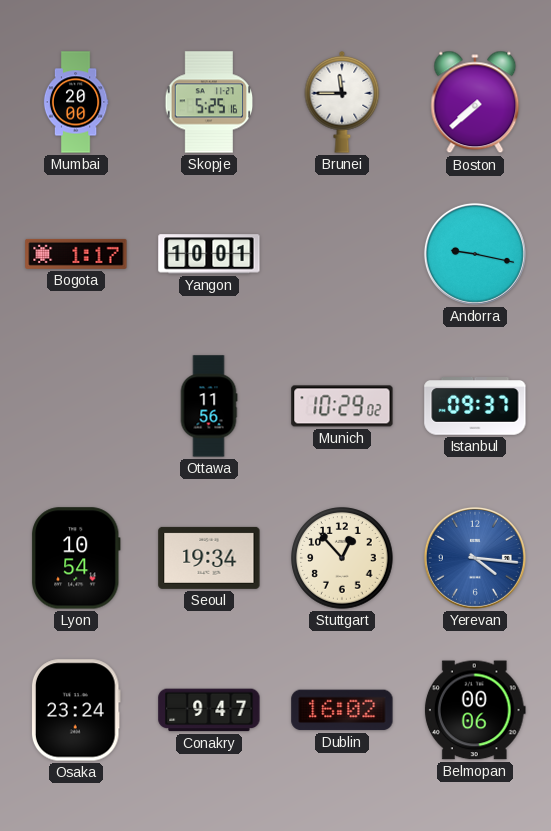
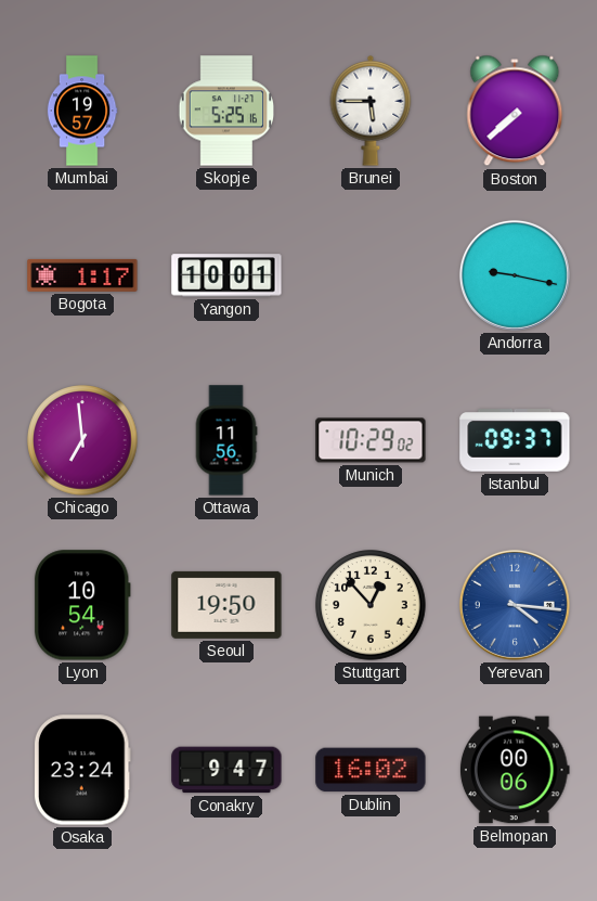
Mumbai: 20:00 -> 19:57
Brunei: 11:45 -> 5:45
Chicago: none -> 6:59
Seoul: 19:34 -> 19:50
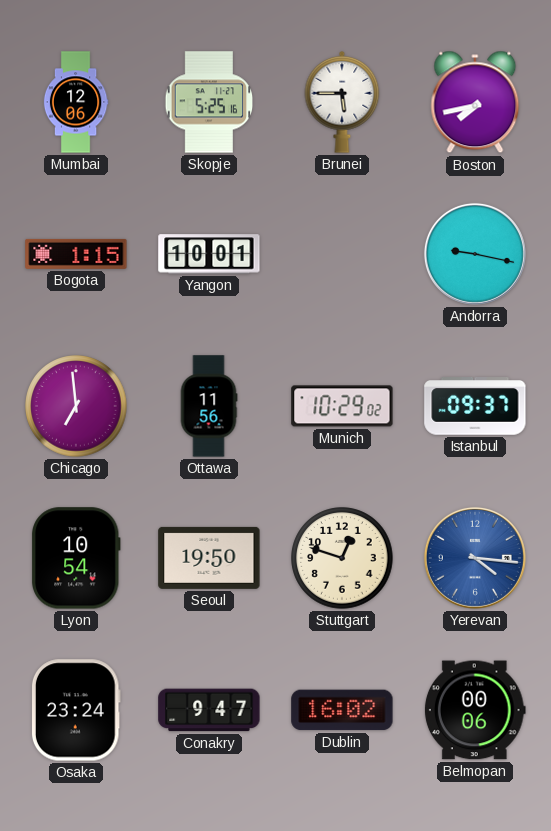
Mumbai: 19:57 -> 12:06
Boston: 7:38 -> 7:43
Bogota: 1:17 -> 1:15
Stuttgart: 12:53 -> 12:48
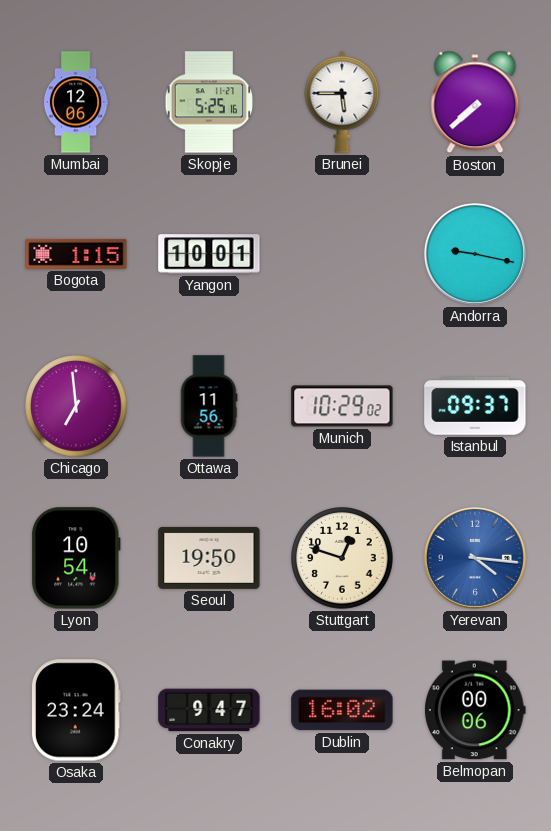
Boston: 7:43 -> 7:38
